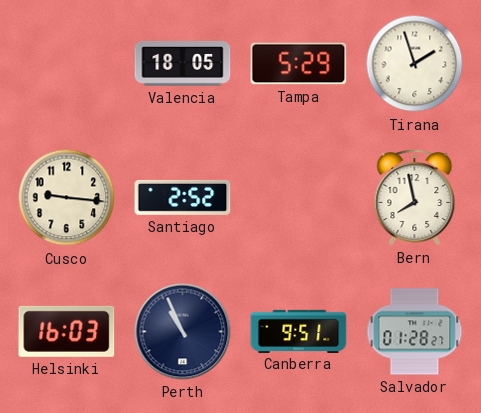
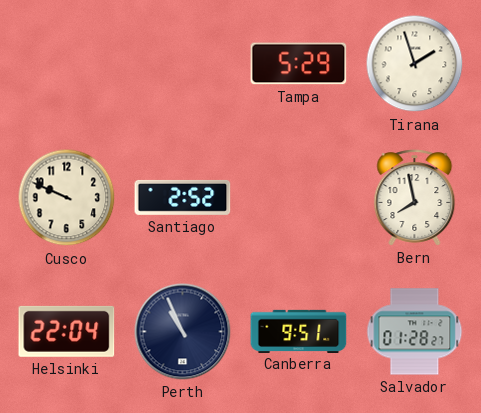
Valencia: 18:05 -> none
Cusco: 9:16 -> 9:49
Helsinki: 16:03 -> 22:04
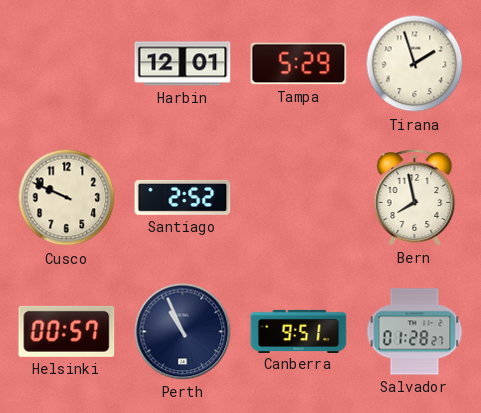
Harbin: none -> 12:01
Helsinki: 22:04 -> 00:57
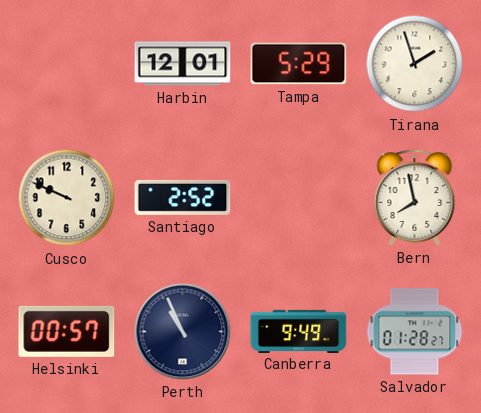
Canberra: 9:51 -> 9:49
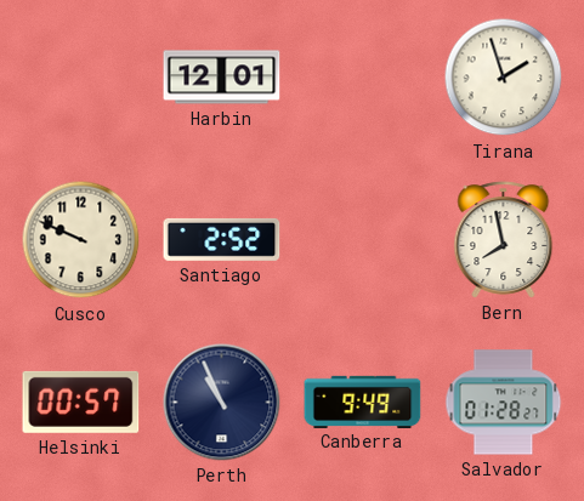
Tampa: 5:29 -> none
